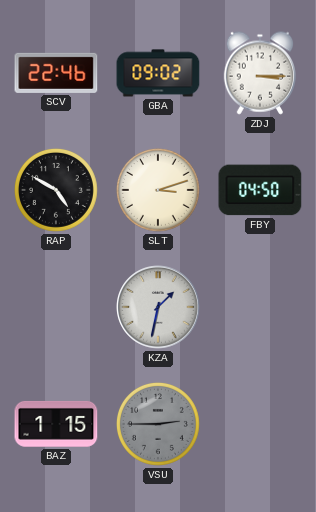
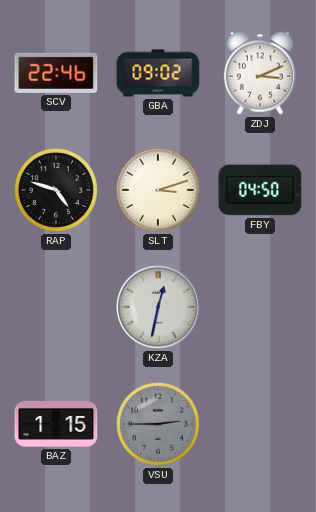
ZDJ: 3:15 -> 3:11
RAP: 4:50 -> 4:48
KZA: 1:32 -> 12:32
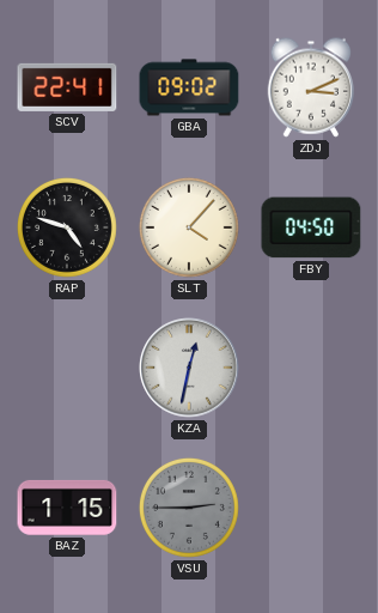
SCV: 22:46 -> 22:41
SLT: 3:12 -> 4:07
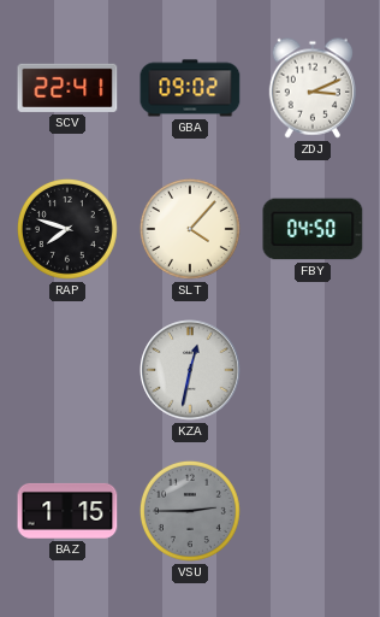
RAP: 4:48 -> 7:48
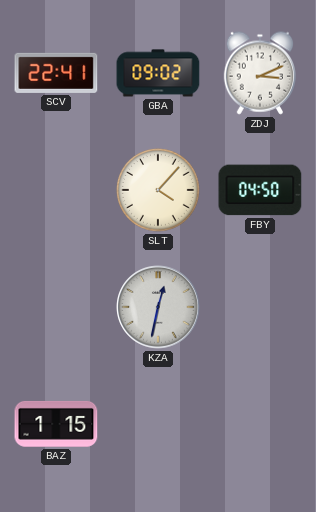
RAP: 7:48 -> none
VSU: 2:45 -> none
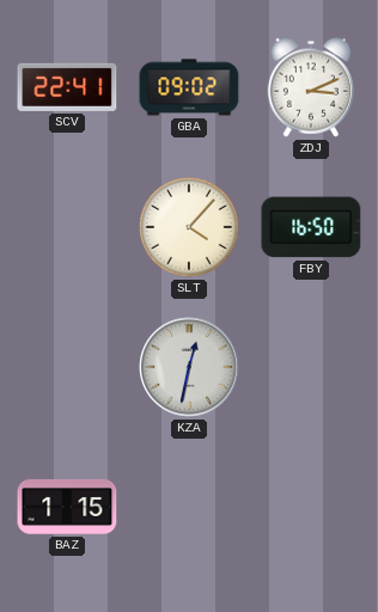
FBY: 04:50 -> 16:50
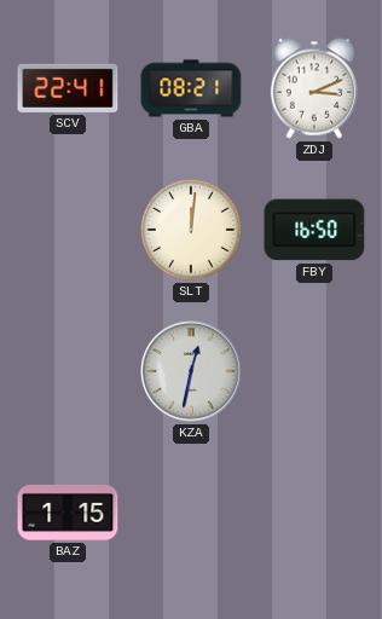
GBA: 09:02 -> 08:21
SLT: 4:07 -> 12:01
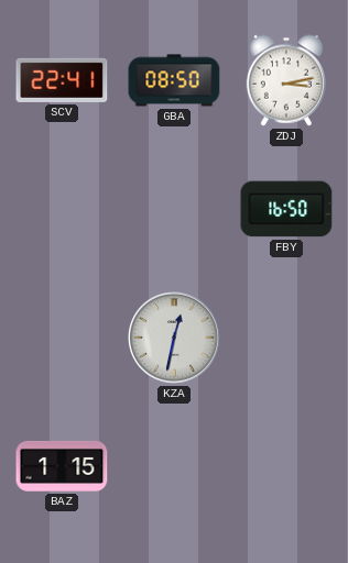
GBA: 08:21 -> 08:50
ZDJ: 3:11 -> 3:13
SLT: 12:01 -> none
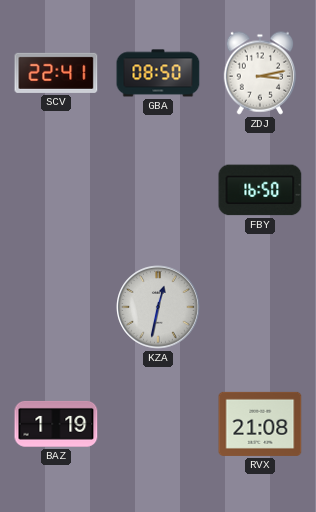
BAZ: 1:15 -> 1:19
RVX: none -> 21:08
